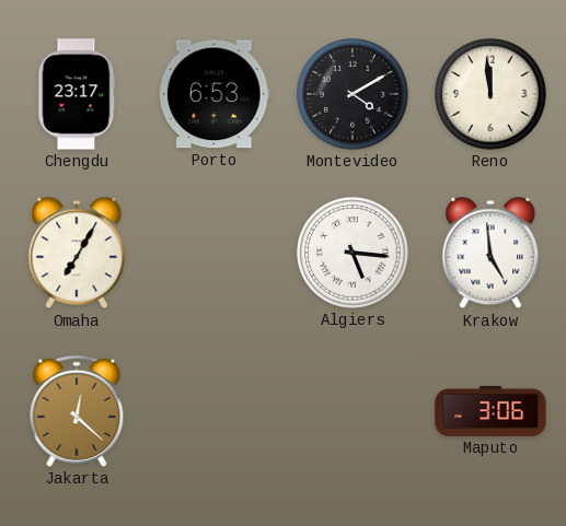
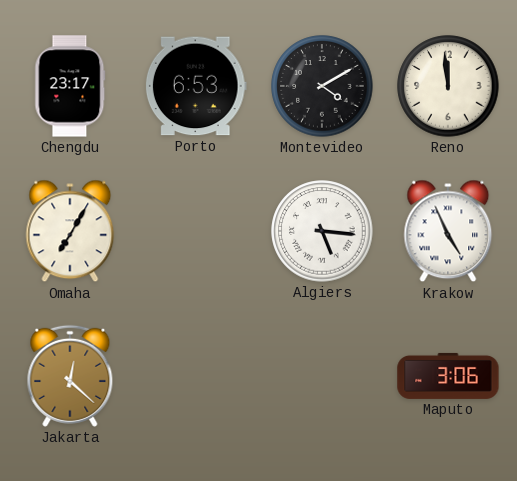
Krakow: 4:59 -> 4:56
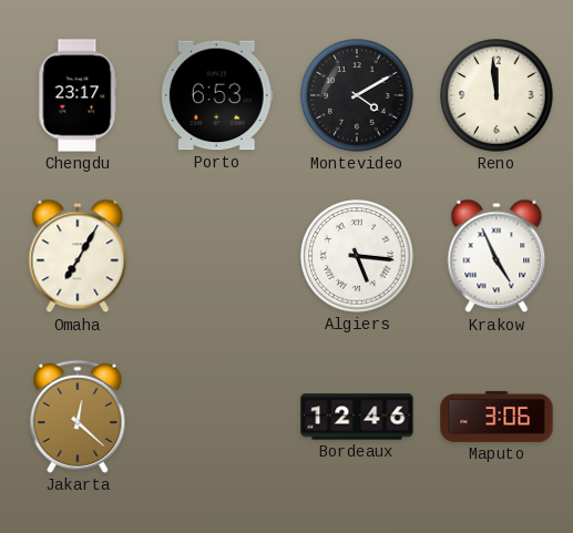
Bordeaux: none -> 12:46
